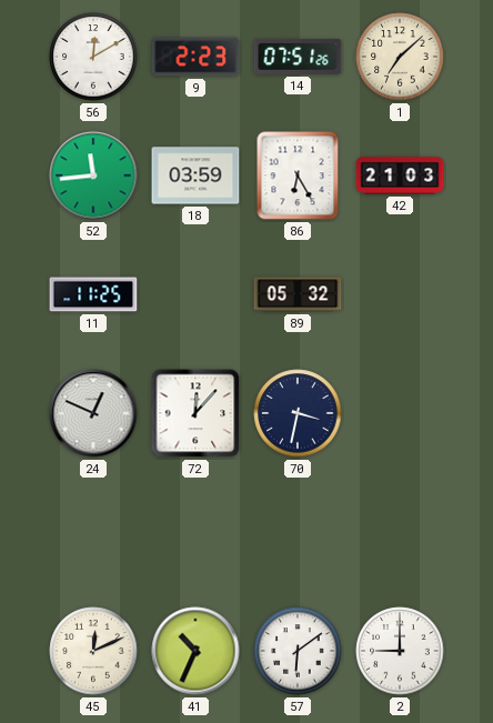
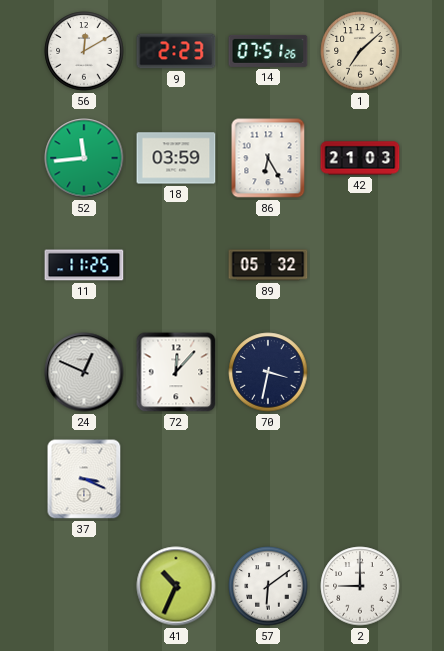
37: none -> 3:19
45: 12:11 -> none
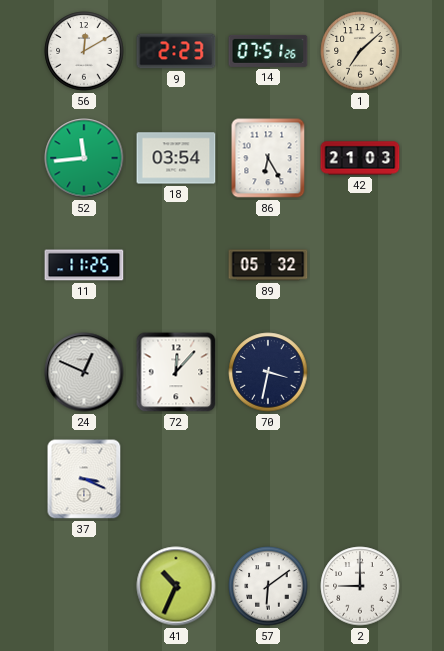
18: 03:59 -> 03:54
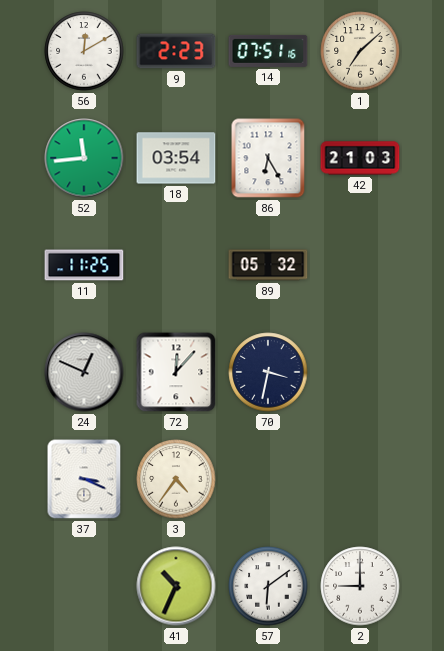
14: 07:51:26 -> 07:51:16
3: none -> 4:36
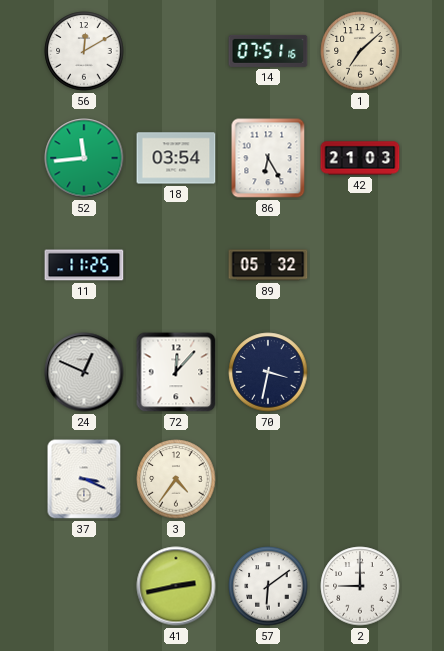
9: 2:23 -> none
41: 10:34 -> 2:43
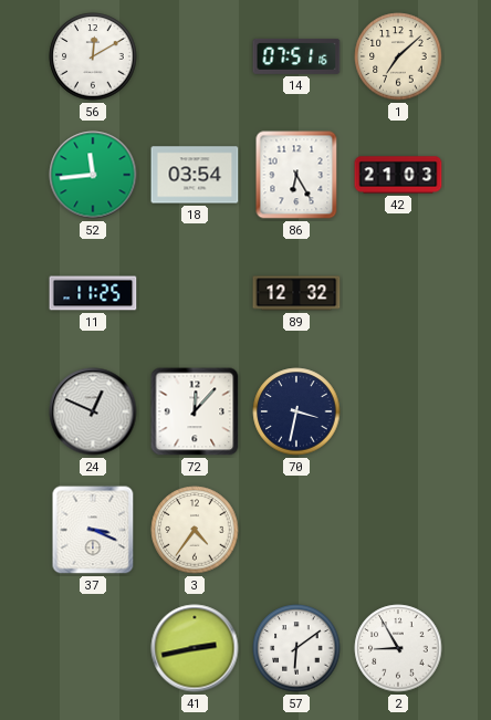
89: 05:32 -> 12:32
2: 9:00 -> 8:55
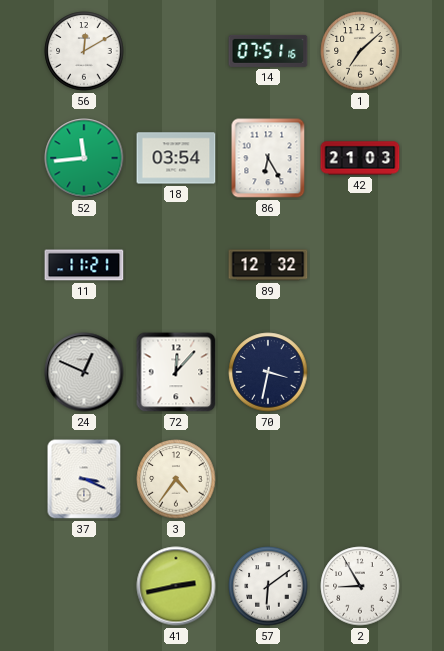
11: 11:25 -> 11:21
